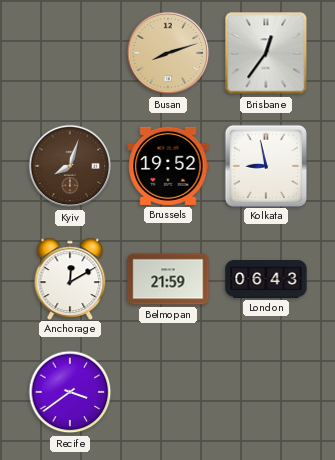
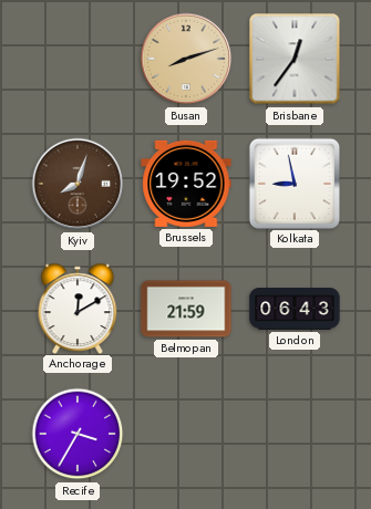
Recife: 3:39 -> 3:35
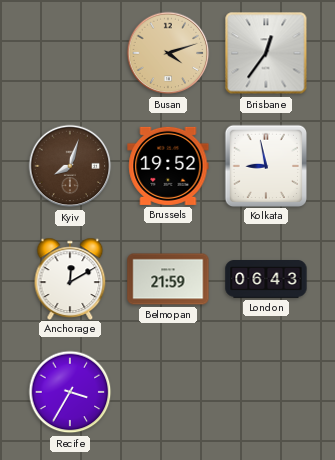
Busan: 8:12 -> 4:12
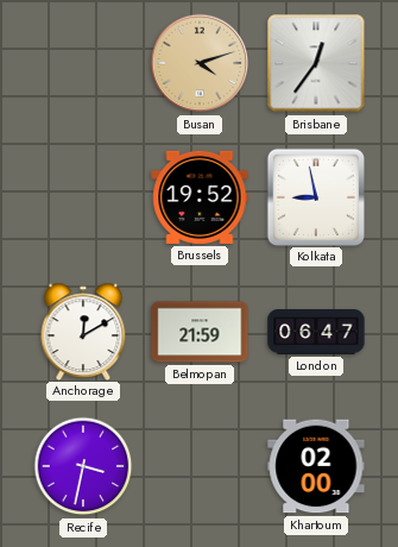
Kyiv: 8:03 -> none
London: 06:43 -> 06:47
Recife: 3:35 -> 3:32
Khartoum: none -> 02:00
